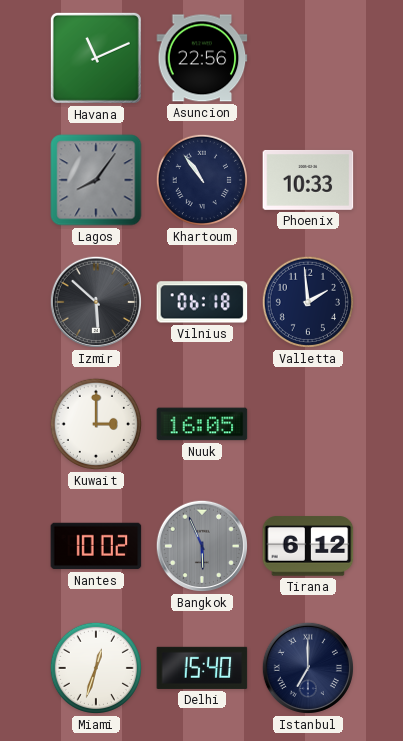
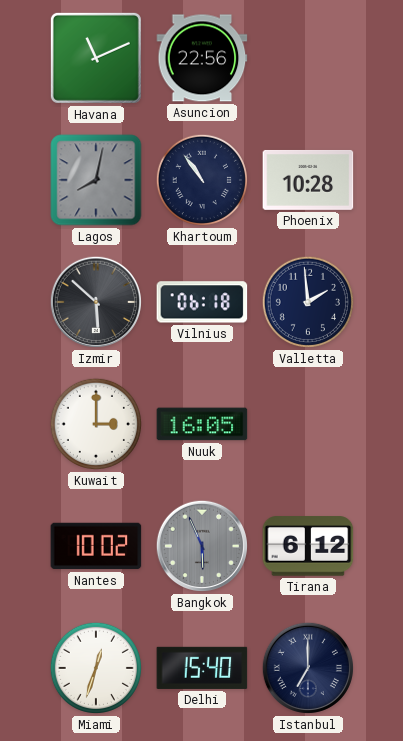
Lagos: 8:06 -> 8:02
Phoenix: 10:33 -> 10:28
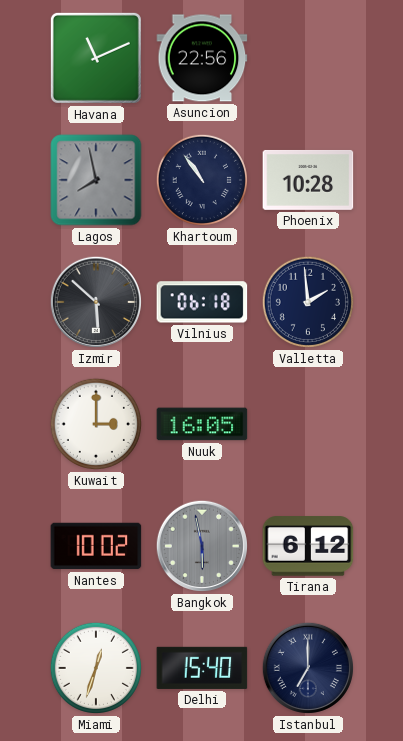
Lagos: 8:02 -> 7:58
Bangkok: 5:56 -> 5:58
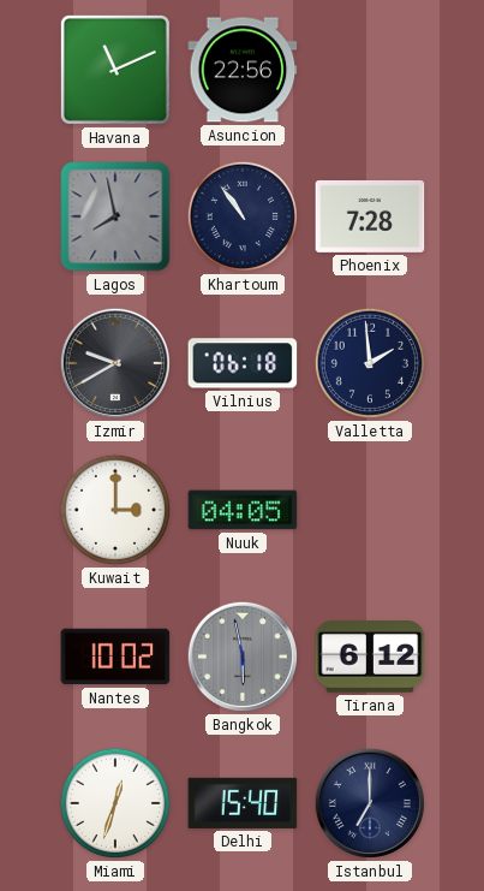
Phoenix: 10:28 -> 7:28
Izmir: 5:52 -> 9:40
Nuuk: 16:05 -> 04:05
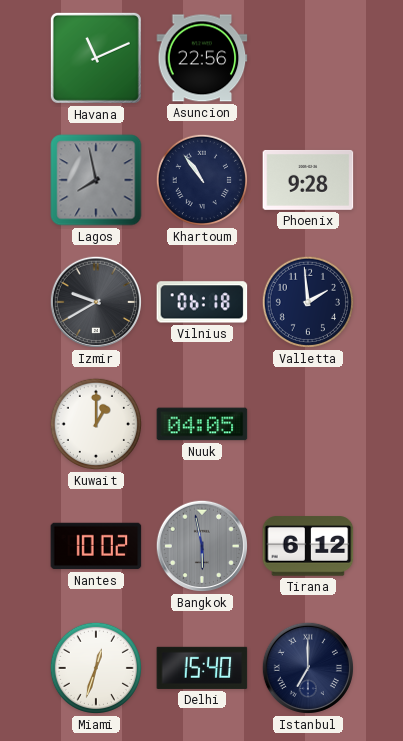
Phoenix: 7:28 -> 9:28
Kuwait: 3:00 -> 1:00
